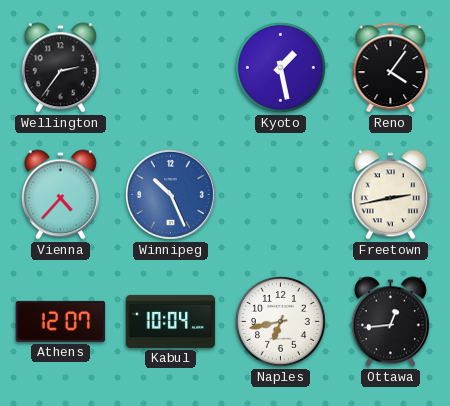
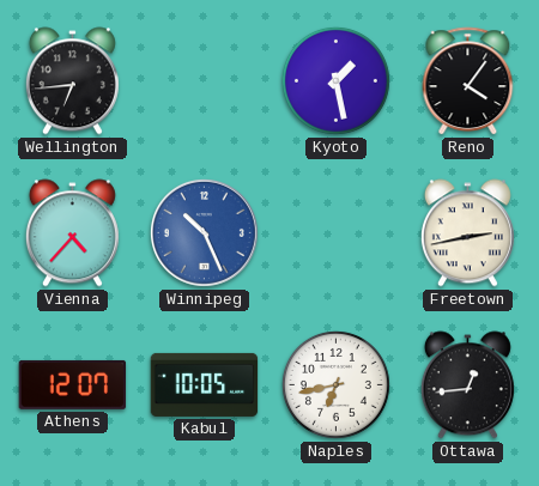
Wellington: 2:36 -> 6:44
Kabul: 10:04 -> 10:05
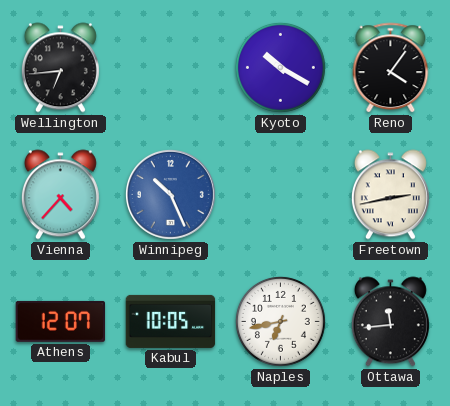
Kyoto: 1:28 -> 10:20
Ottawa: 12:44 -> 11:44
